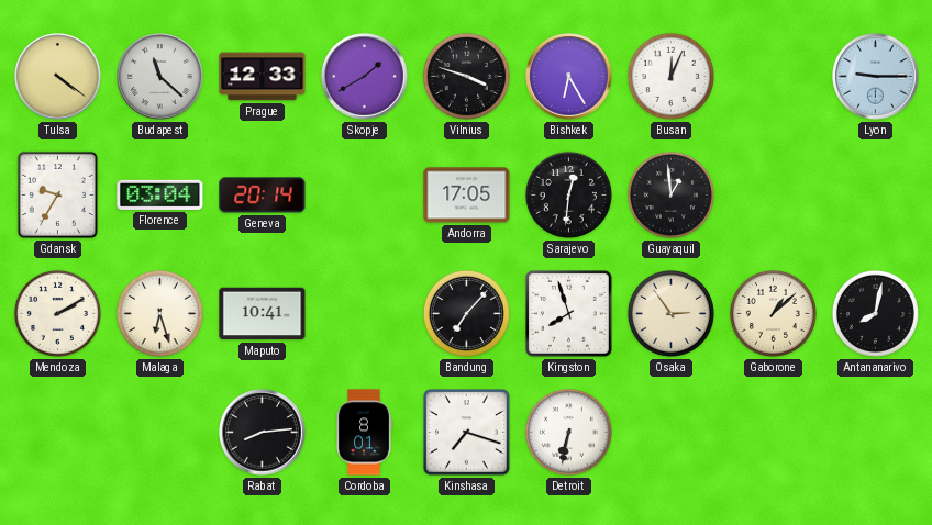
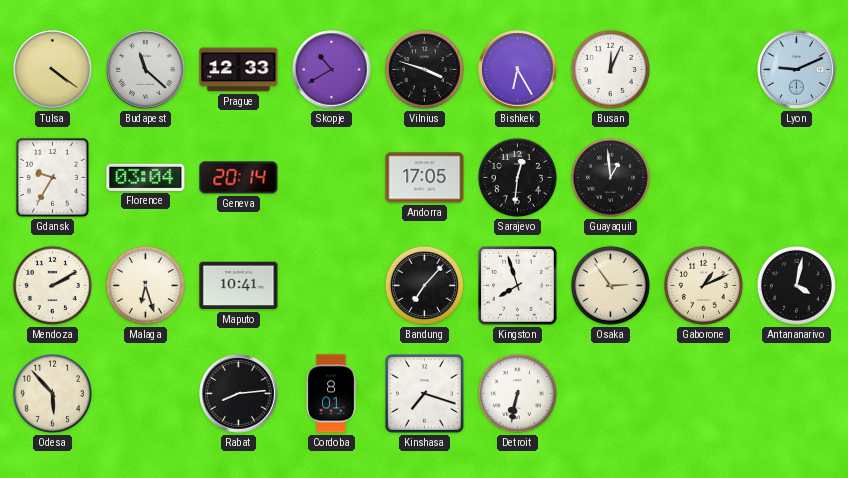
Skopje: 1:40 -> 10:40
Lyon: 9:15 -> 9:11
Gaborone: 1:08 -> 1:11
Antananarivo: 8:02 -> 4:02
Odesa: none -> 5:53
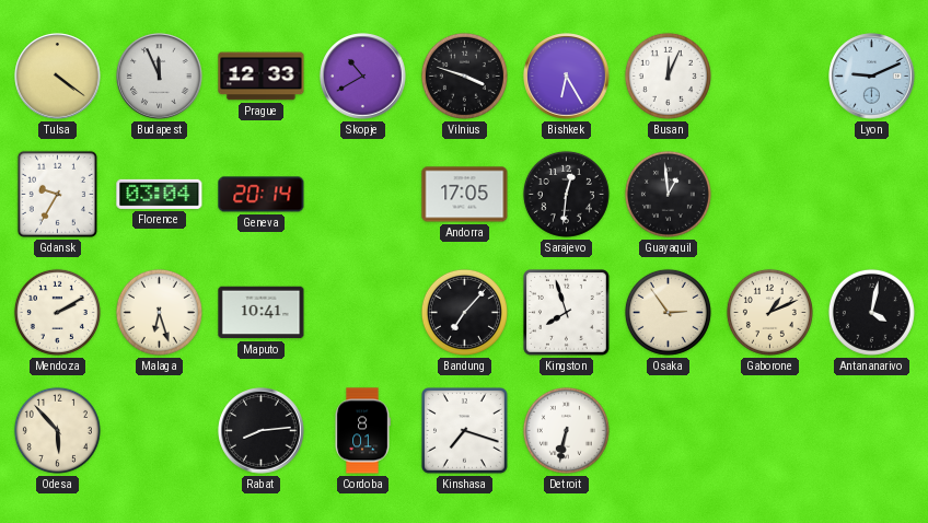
Budapest: 11:22 -> 11:56
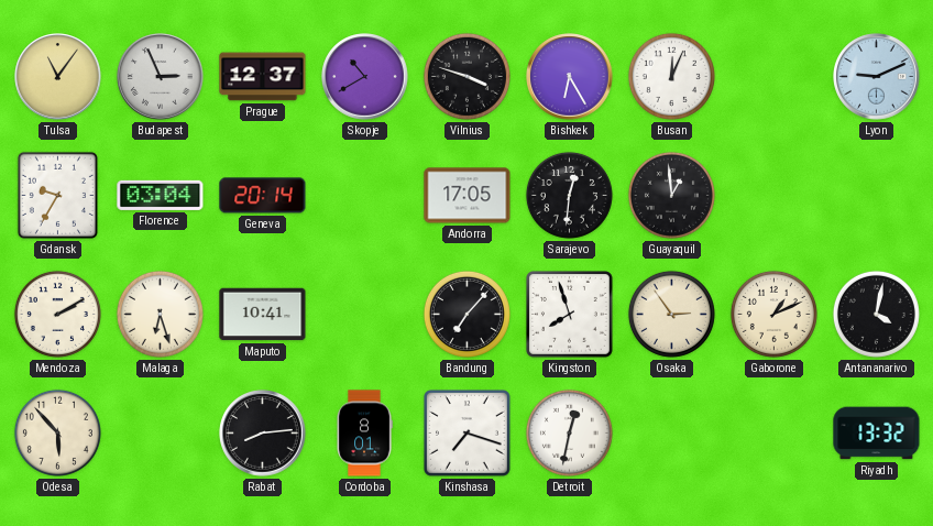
Tulsa: 4:21 -> 11:06
Budapest: 11:56 -> 2:56
Prague: 12:33 -> 12:37
Detroit: 6:32 -> 12:32
Riyadh: none -> 13:32
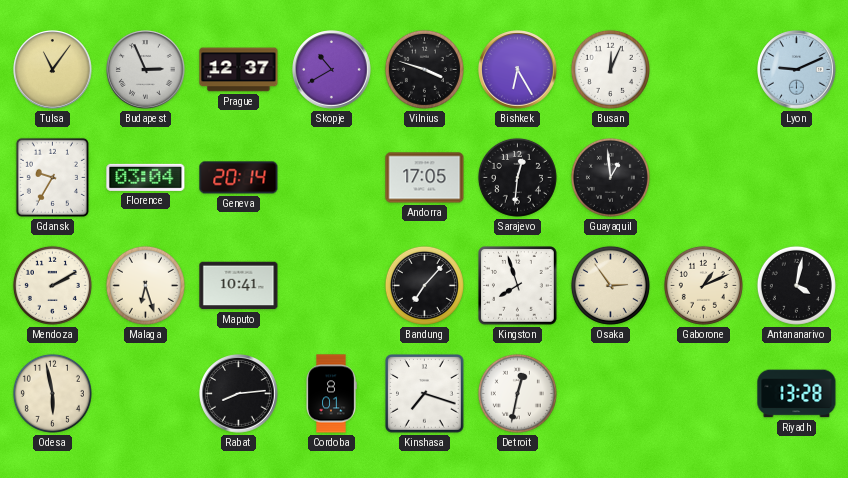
Odesa: 5:53 -> 5:58
Riyadh: 13:32 -> 13:28
